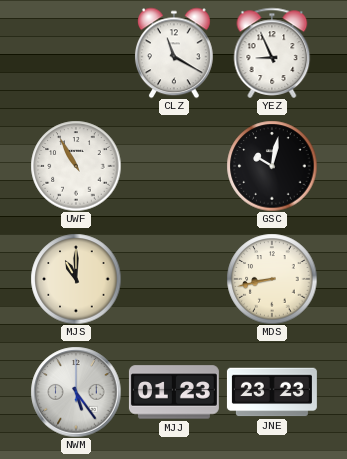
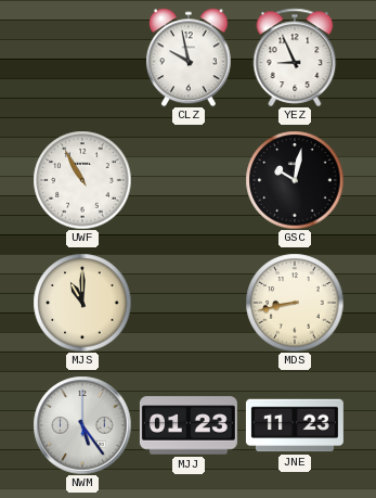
CLZ: 11:20 -> 9:58
JNE: 23:23 -> 11:23
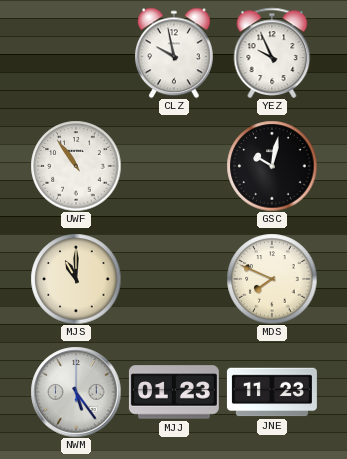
YEZ: 8:56 -> 9:56
UWF: 10:55 -> 10:54
MDS: 8:43 -> 7:49
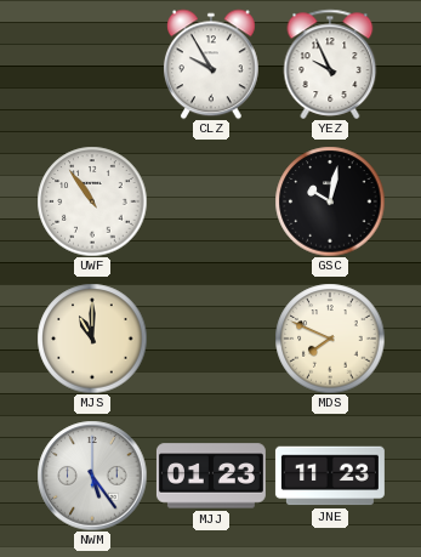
CLZ: 9:58 -> 9:55
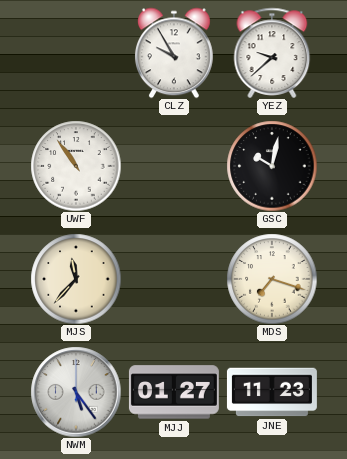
YEZ: 9:56 -> 9:38
MJS: 11:00 -> 11:37
MDS: 7:49 -> 7:18
MJJ: 01:23 -> 01:27
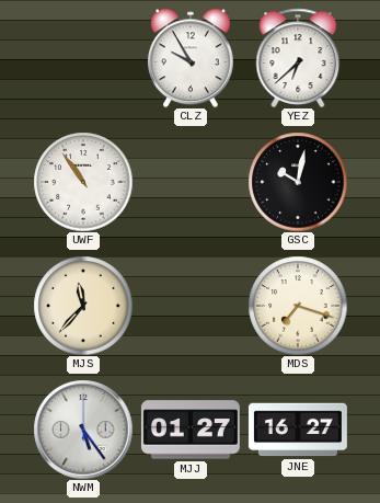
YEZ: 9:38 -> 6:38
JNE: 11:23 -> 16:27
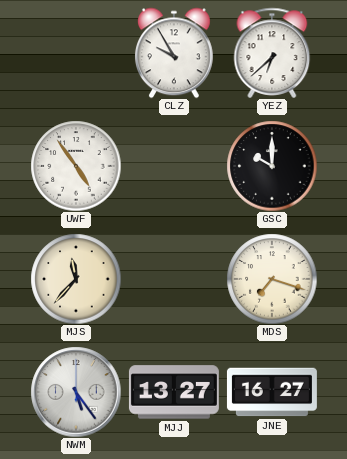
UWF: 10:54 -> 4:54
GSC: 10:02 -> 10:00
MJJ: 01:27 -> 13:27
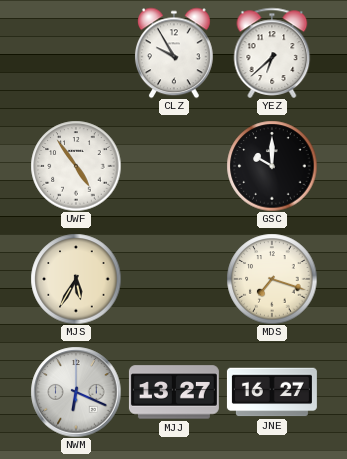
MJS: 11:37 -> 5:35
NWM: 5:24 -> 6:19
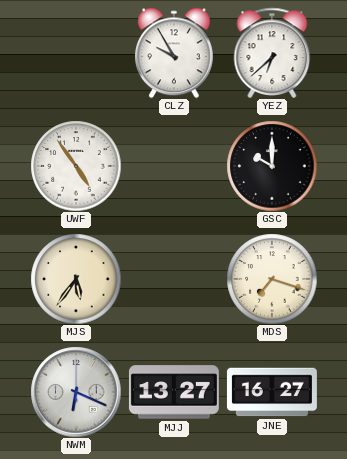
MJS: 5:35 -> 5:36
